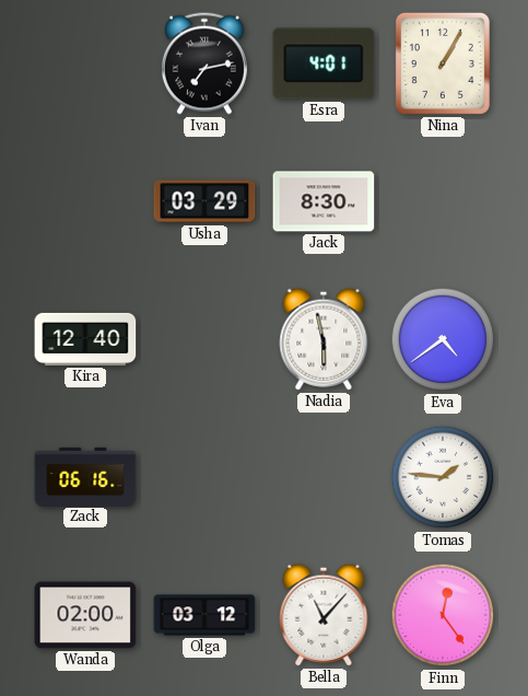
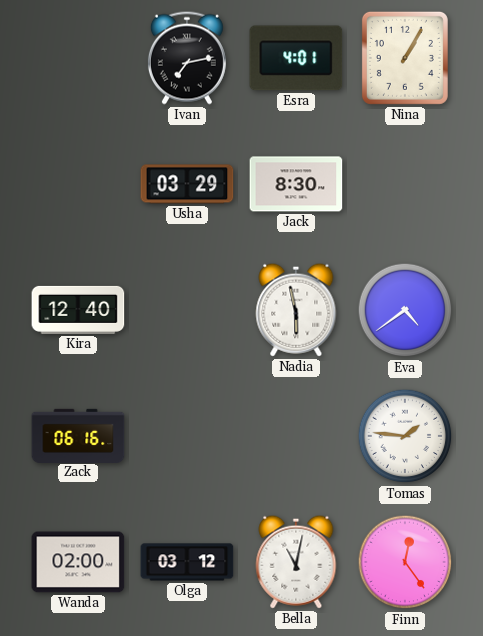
Bella: 11:07 -> 11:02
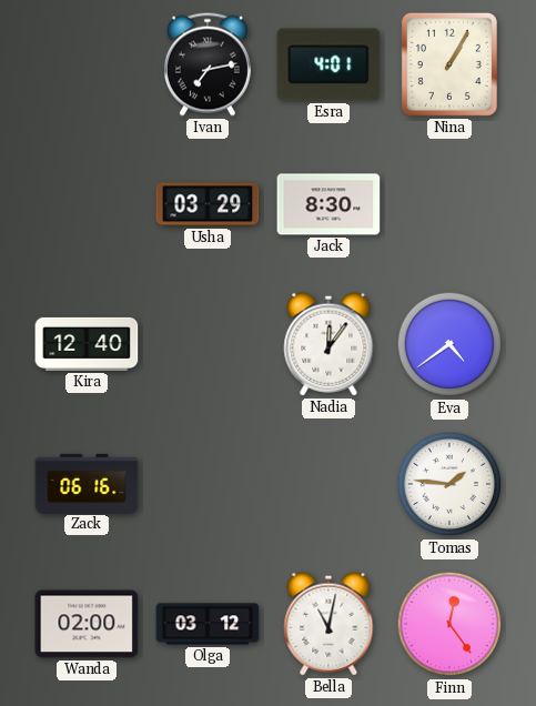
Nadia: 5:58 -> 12:06
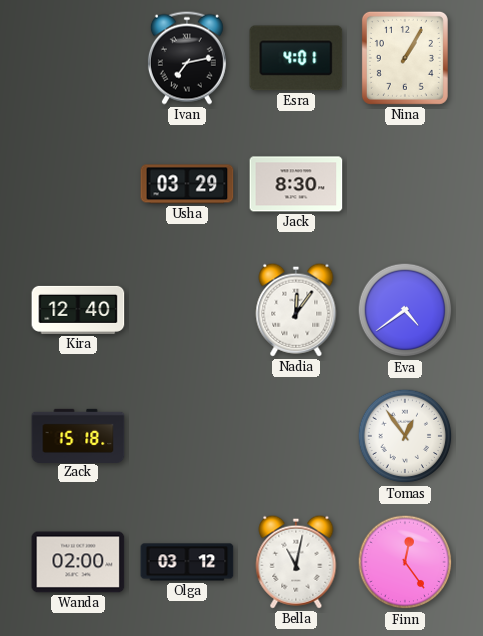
Zack: 06:16 -> 15:18
Tomas: 1:46 -> 12:54
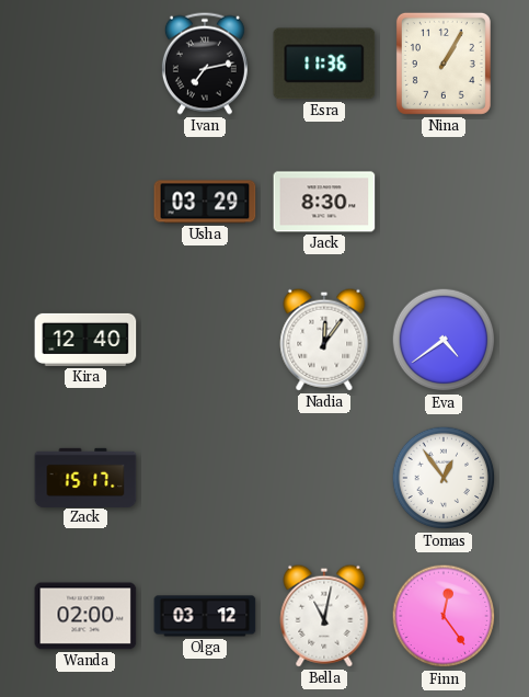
Esra: 4:01 -> 11:36
Zack: 15:18 -> 15:17
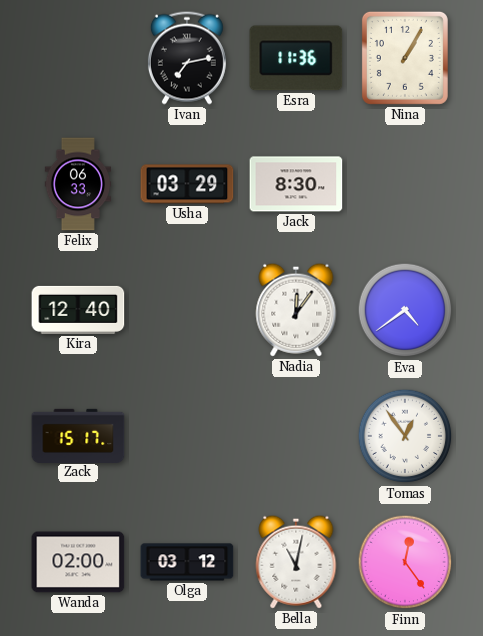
Felix: none -> 06:33
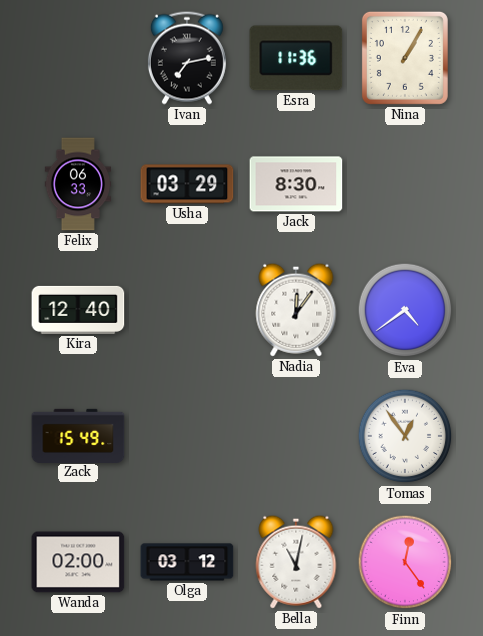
Zack: 15:17 -> 15:49
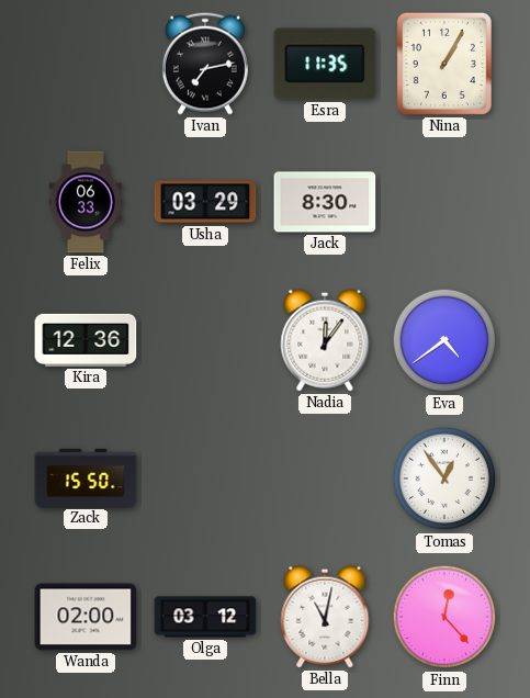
Esra: 11:36 -> 11:35
Kira: 12:40 -> 12:36
Zack: 15:49 -> 15:50
Finn: 12:24 -> 12:23
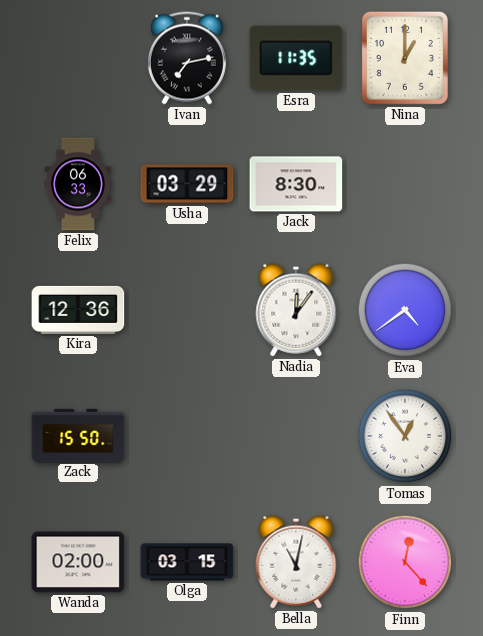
Nina: 1:05 -> 1:00
Olga: 03:12 -> 03:15
